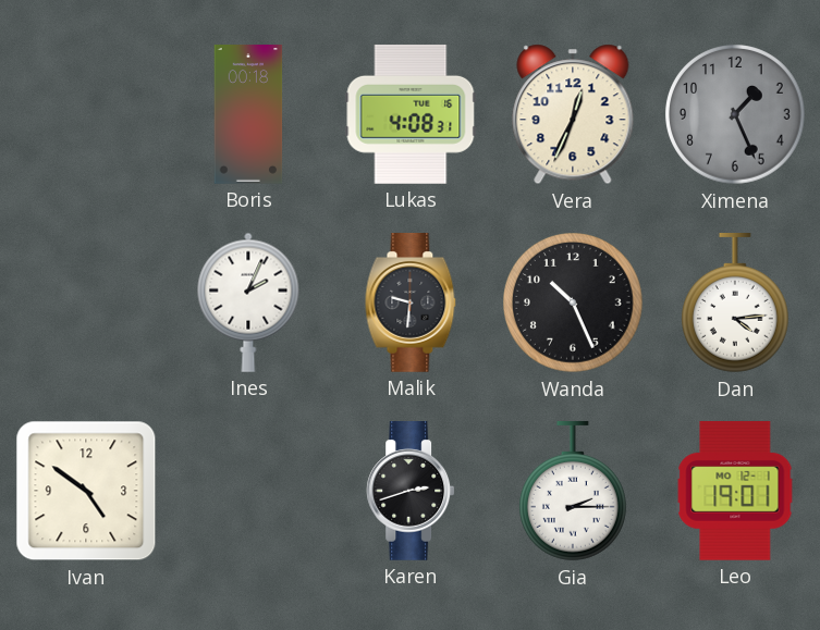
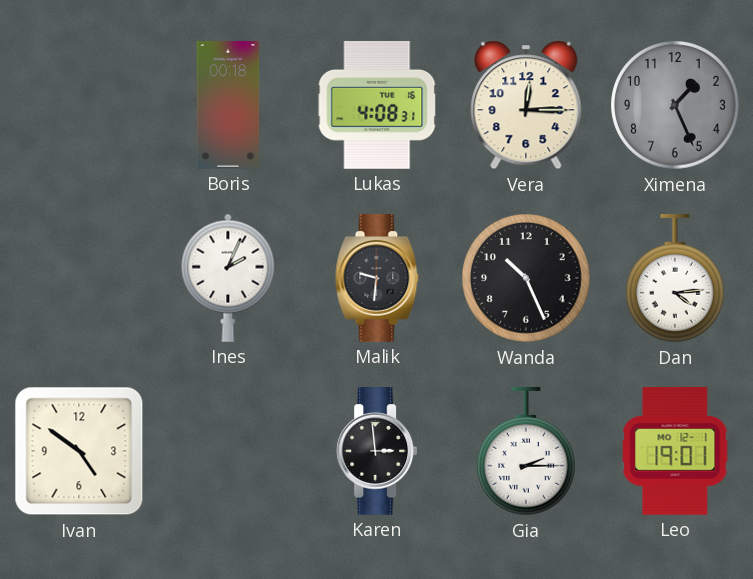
Vera: 12:34 -> 12:15
Karen: 2:42 -> 2:59
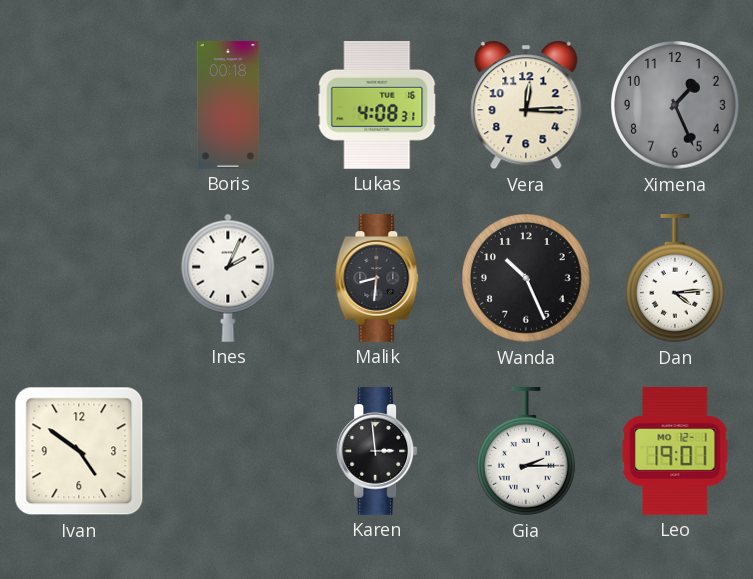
Malik: 9:31 -> 8:31
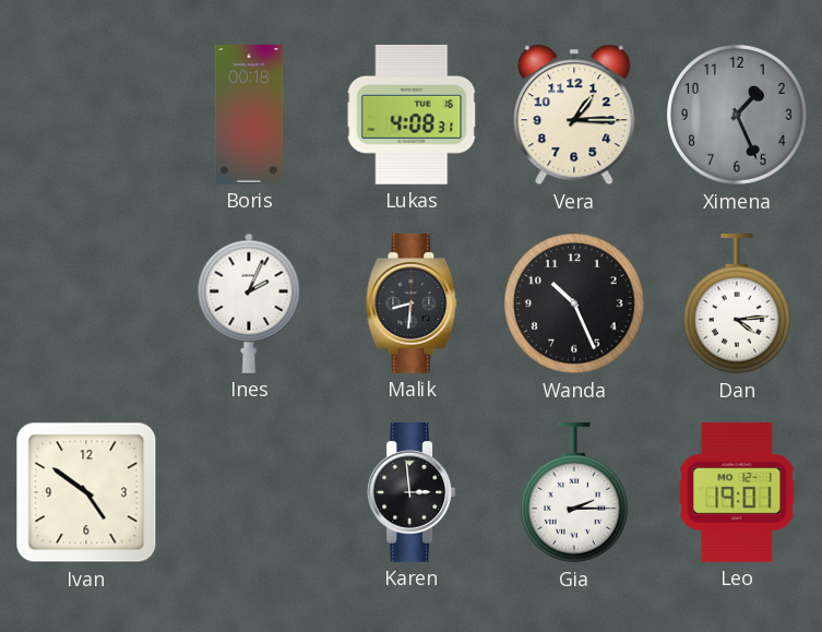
Vera: 12:15 -> 1:15
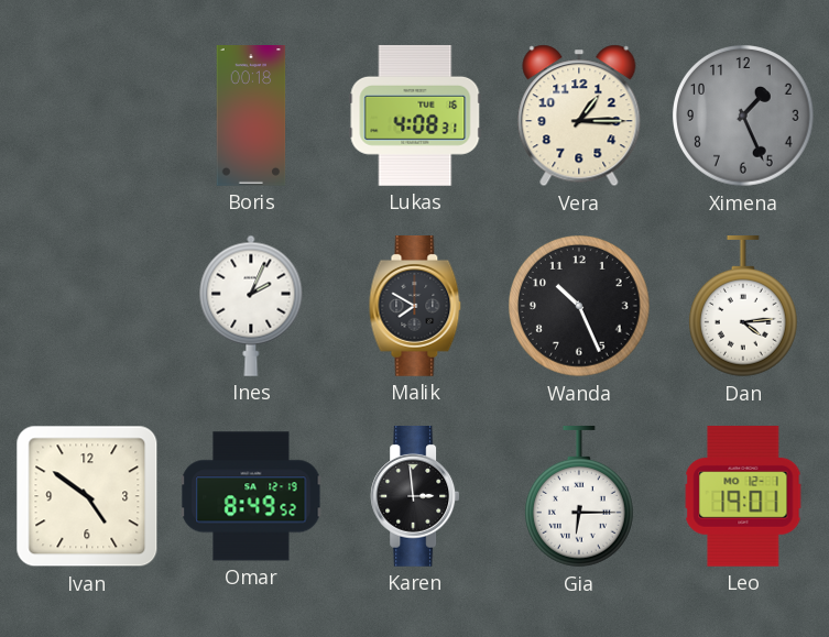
Malik: 8:31 -> 7:50
Omar: none -> 8:49
Gia: 2:15 -> 6:15
